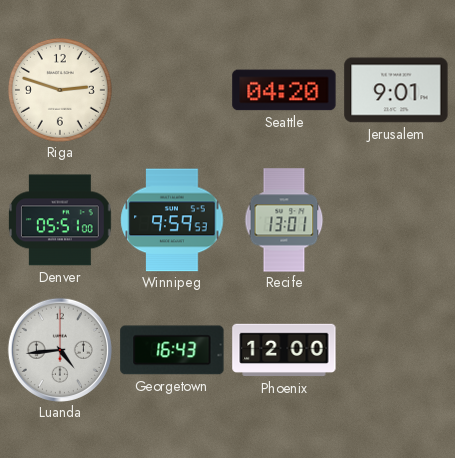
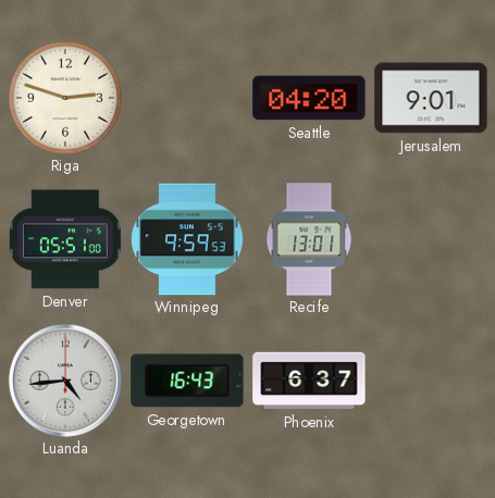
Phoenix: 12:00 -> 6:37
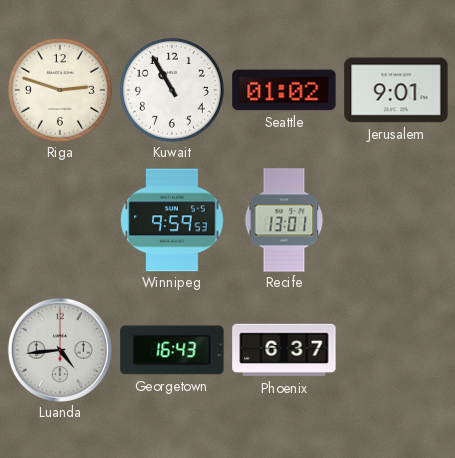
Kuwait: none -> 10:55
Seattle: 04:20 -> 01:02
Denver: 05:51 -> none
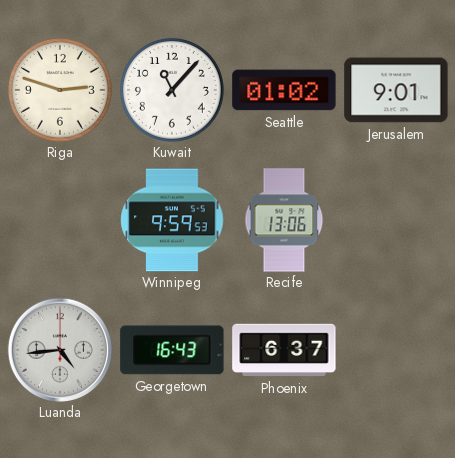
Kuwait: 10:55 -> 11:07
Recife: 13:01 -> 13:06
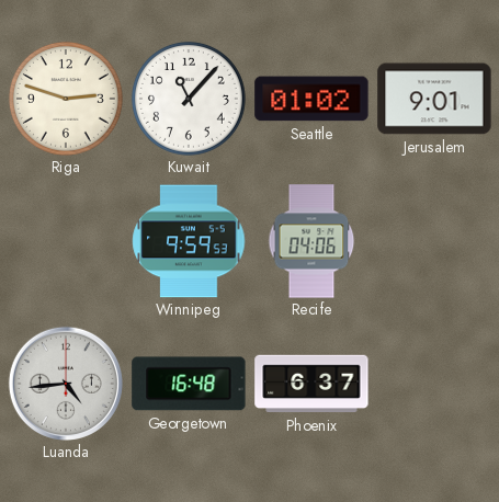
Recife: 13:06 -> 04:06
Georgetown: 16:43 -> 16:48
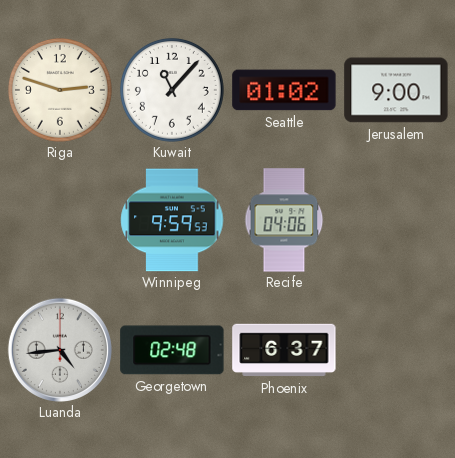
Jerusalem: 9:01 -> 9:00
Georgetown: 16:48 -> 02:48
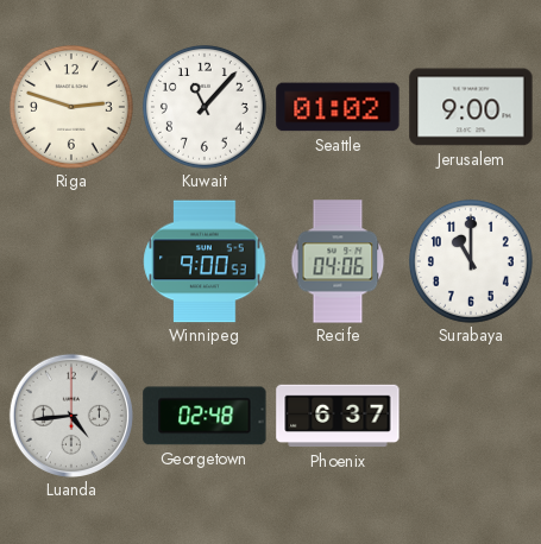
Winnipeg: 9:59 -> 9:00
Surabaya: none -> 11:00
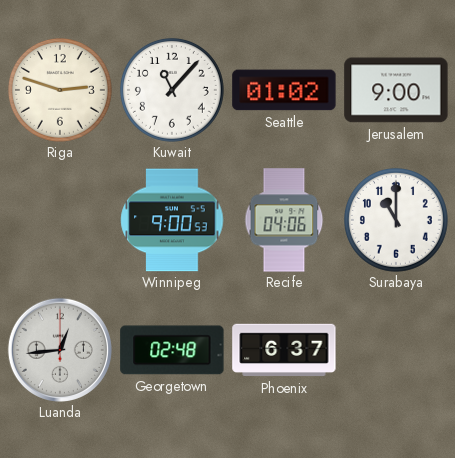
Luanda: 4:44 -> 12:44
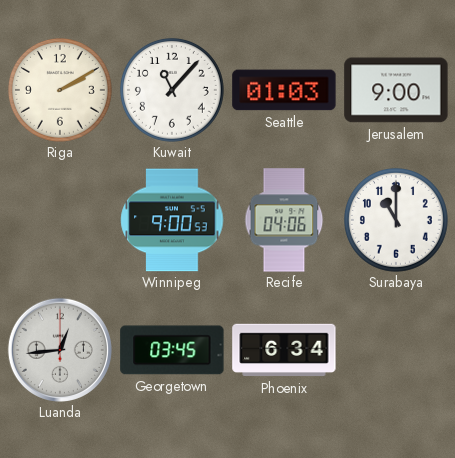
Riga: 2:48 -> 2:10
Seattle: 01:02 -> 01:03
Georgetown: 02:48 -> 03:45
Phoenix: 6:37 -> 6:34
